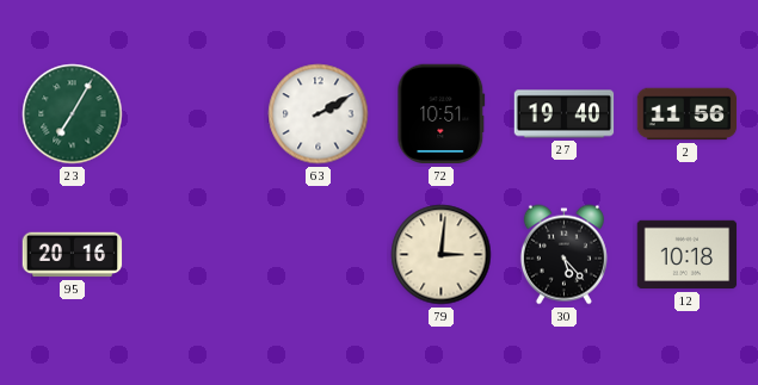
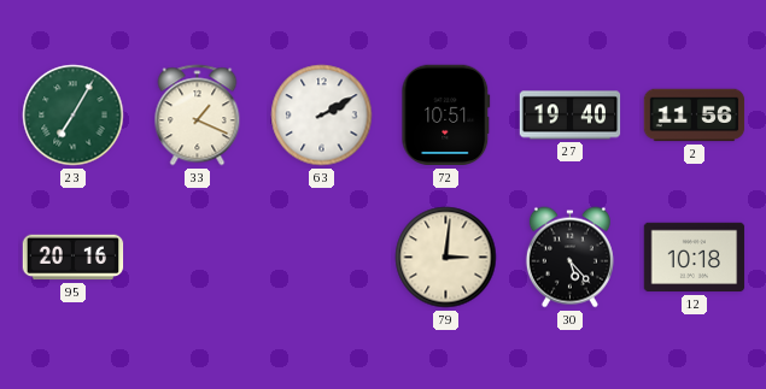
33: none -> 1:19
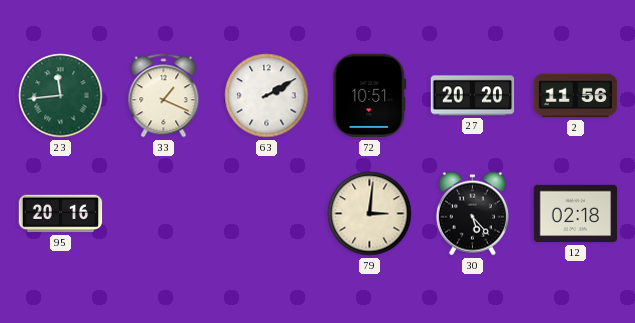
23: 7:05 -> 11:44
27: 19:40 -> 20:20
12: 10:18 -> 02:18
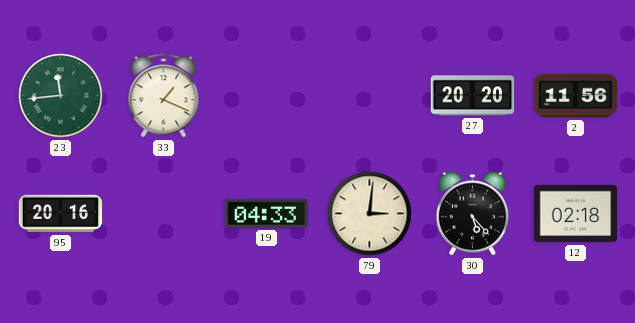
63: 2:10 -> none
72: 10:51 -> none
19: none -> 04:33
